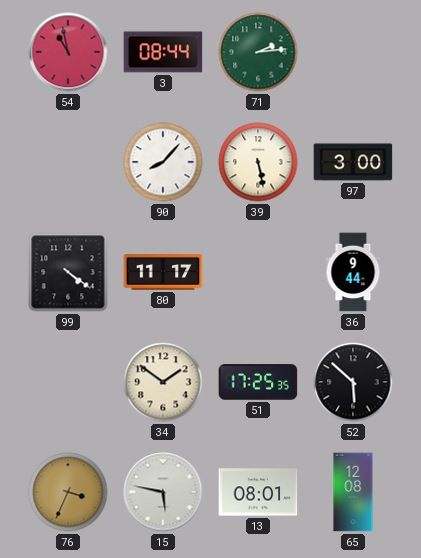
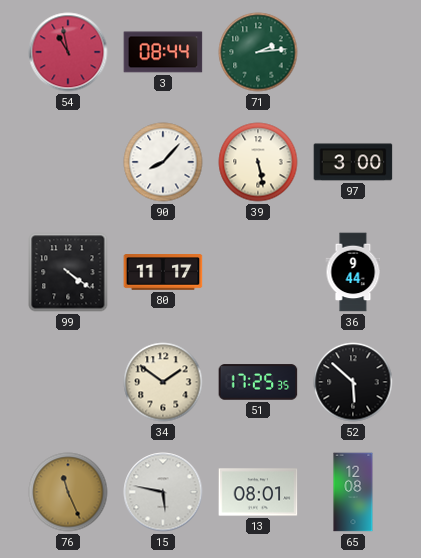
76: 3:34 -> 11:26
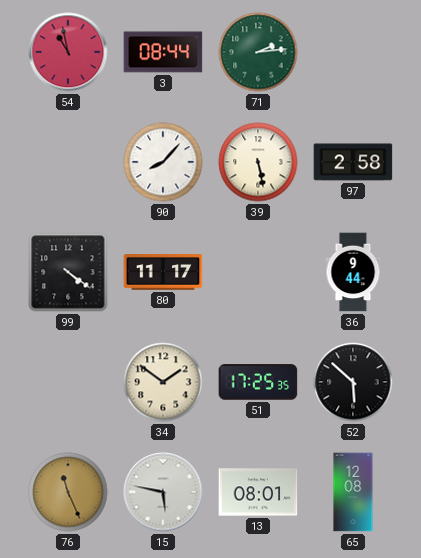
97: 3:00 -> 2:58
